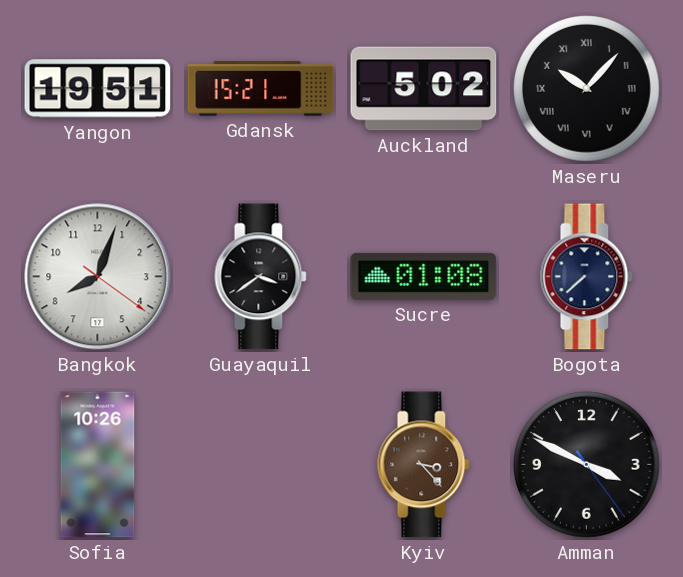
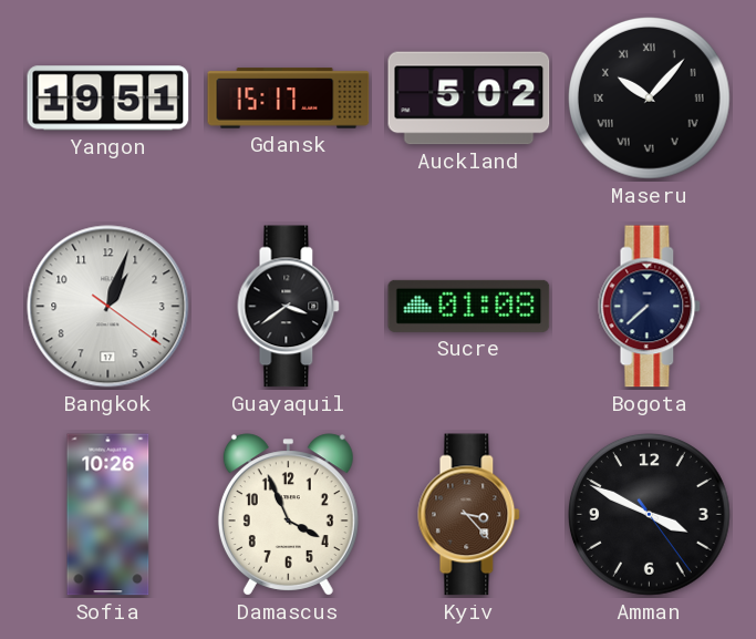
Gdansk: 15:21 -> 15:17
Bangkok: 8:03 -> 1:03
Damascus: none -> 3:56
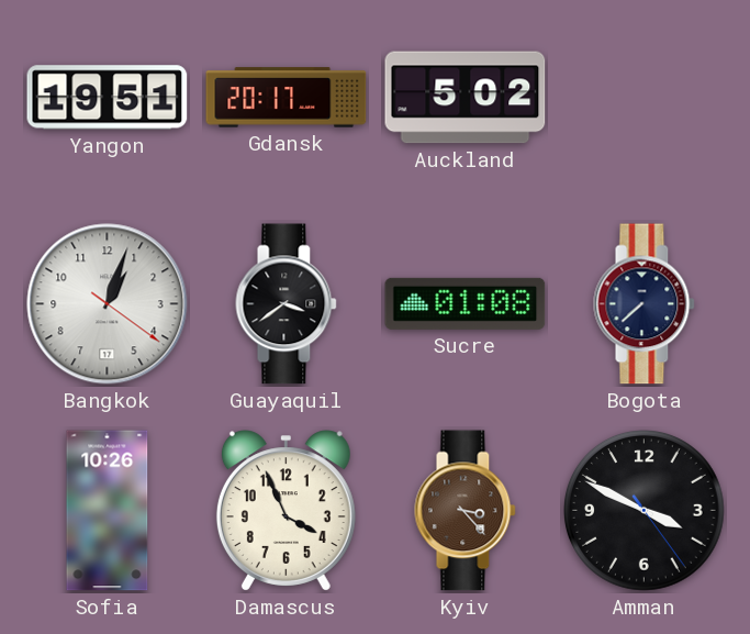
Gdansk: 15:17 -> 20:17
Maseru: 10:07 -> none
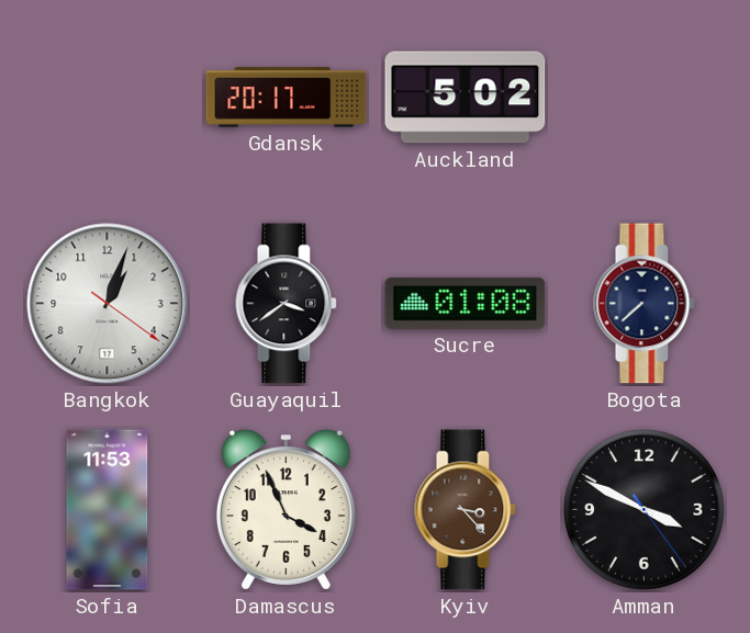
Yangon: 19:51 -> none
Sofia: 10:26 -> 11:53
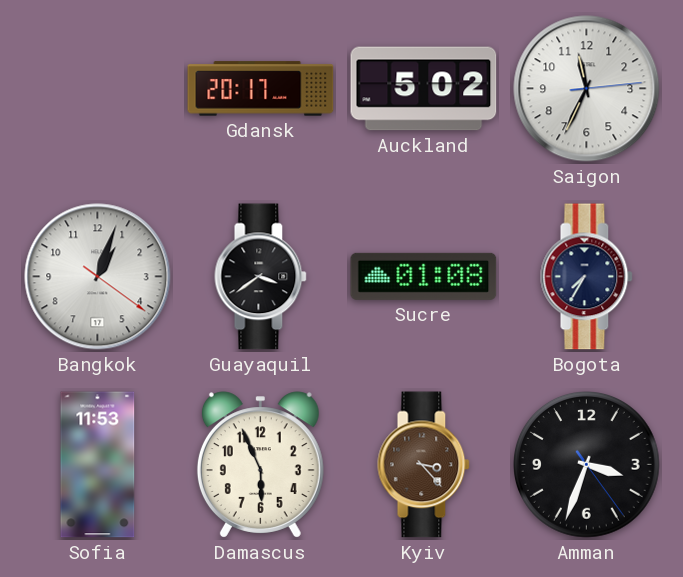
Saigon: none -> 11:34
Bogota: 7:38 -> 7:35
Damascus: 3:56 -> 5:56
Amman: 3:49 -> 3:33
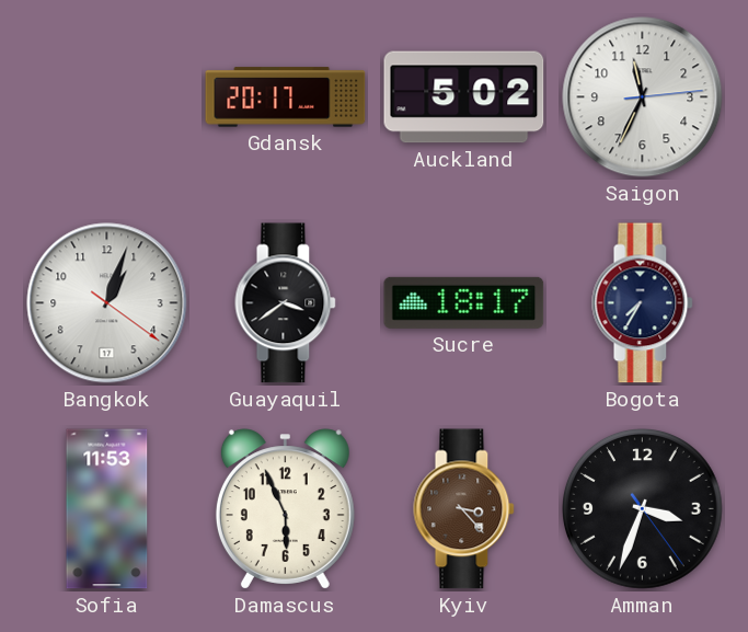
Sucre: 01:08 -> 18:17
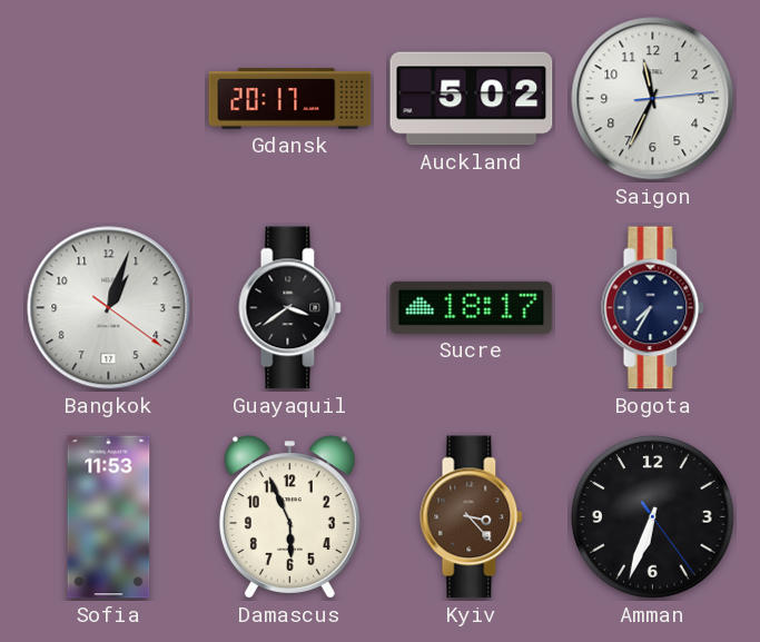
Amman: 3:33 -> 6:33
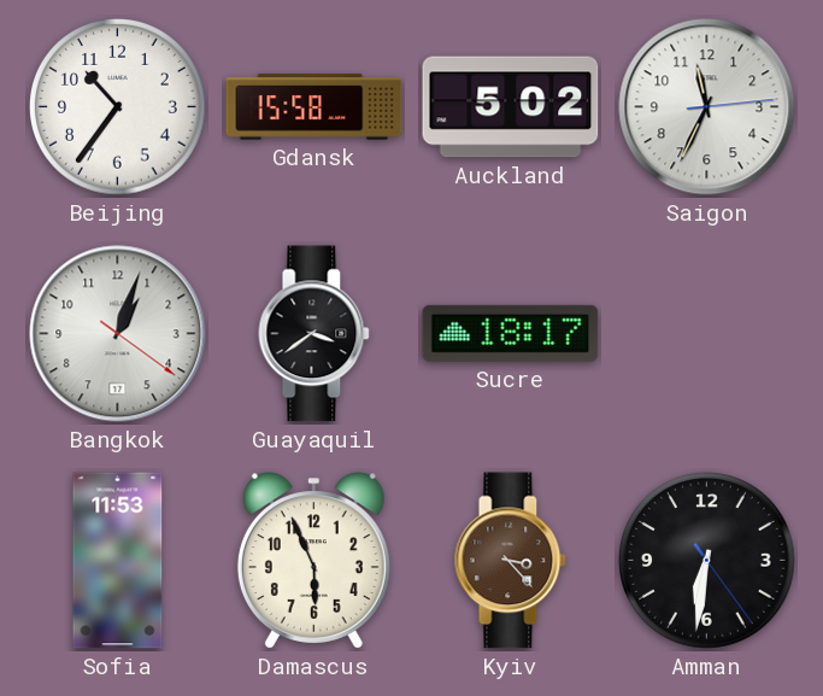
Beijing: none -> 10:36
Gdansk: 20:17 -> 15:58
Bogota: 7:35 -> none
Amman: 6:33 -> 6:31
